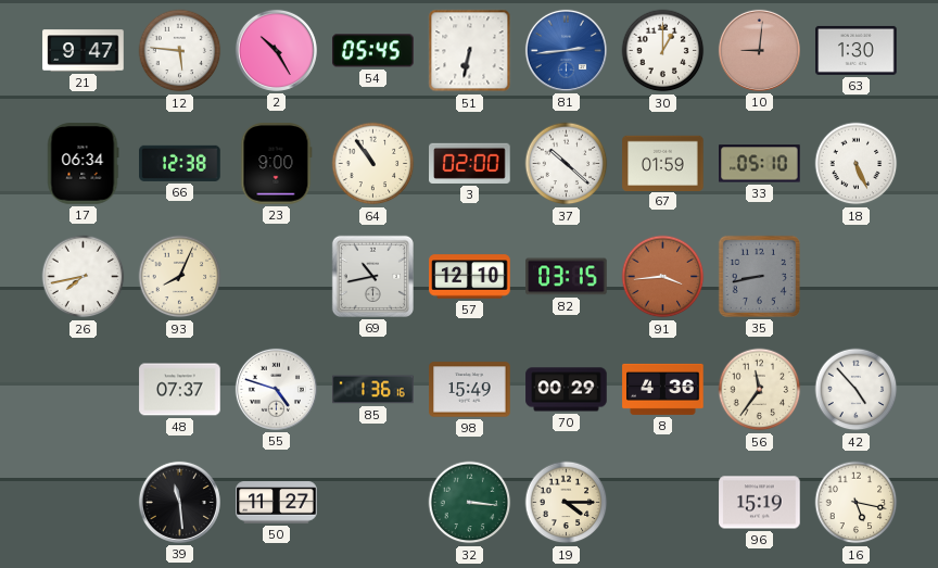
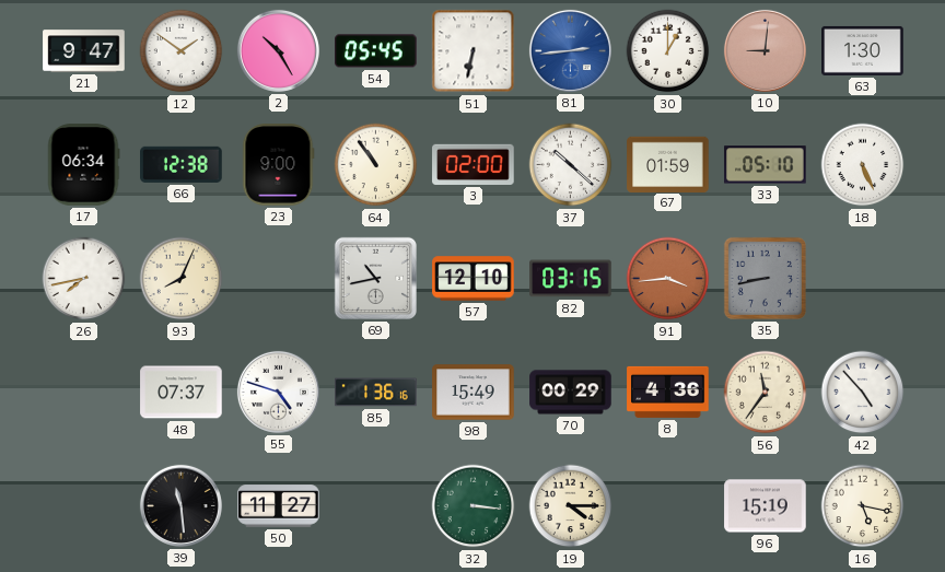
12: 5:46 -> 1:51
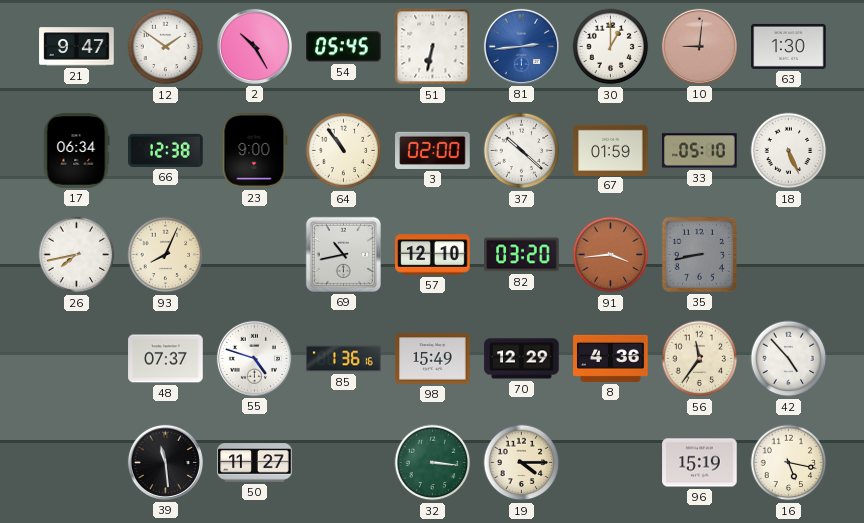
82: 03:15 -> 03:20
70: 00:29 -> 12:29
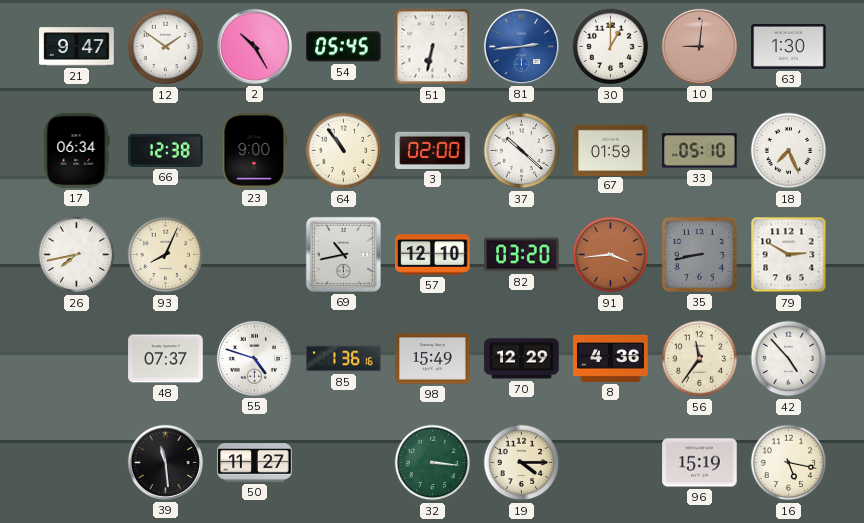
18: 5:26 -> 7:26
79: none -> 2:50
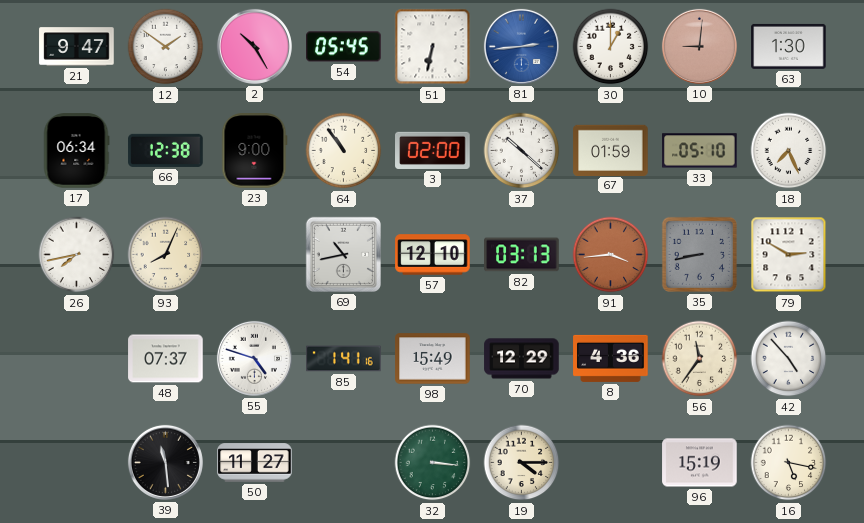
82: 03:20 -> 03:13
85: 1:36 -> 1:41
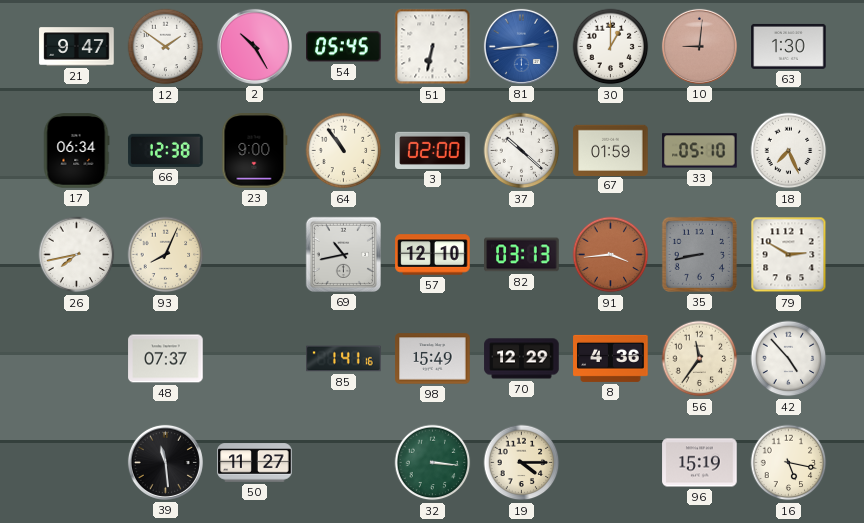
55: 4:48 -> none
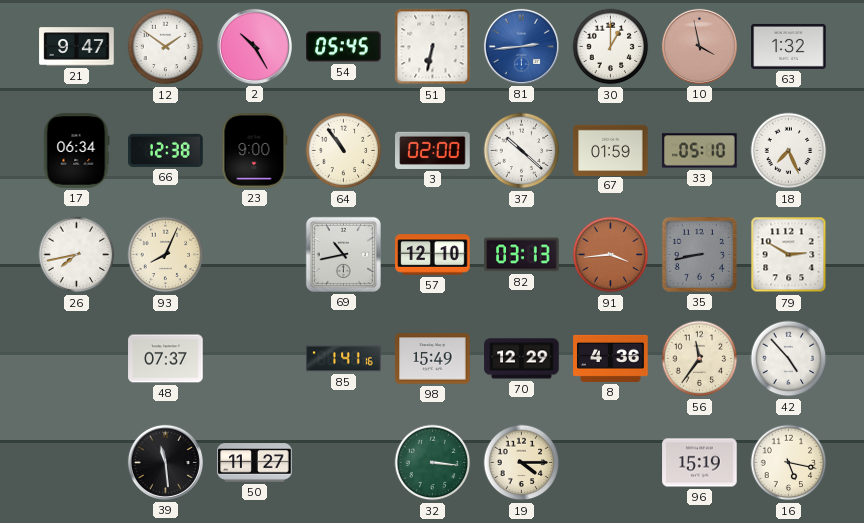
10: 9:01 -> 3:58
63: 1:30 -> 1:32
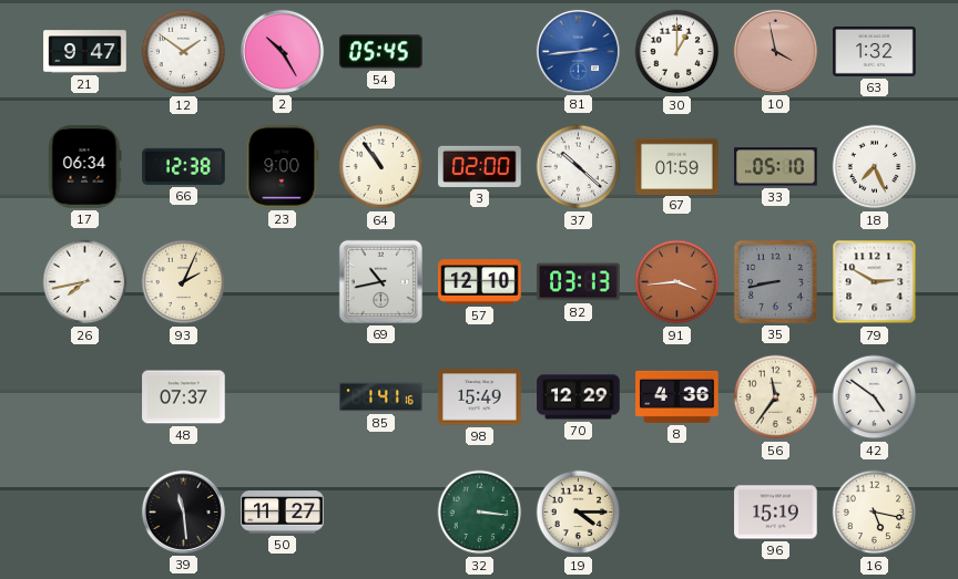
51: 6:32 -> none
93: 8:04 -> 2:04
42: 4:53 -> 4:51
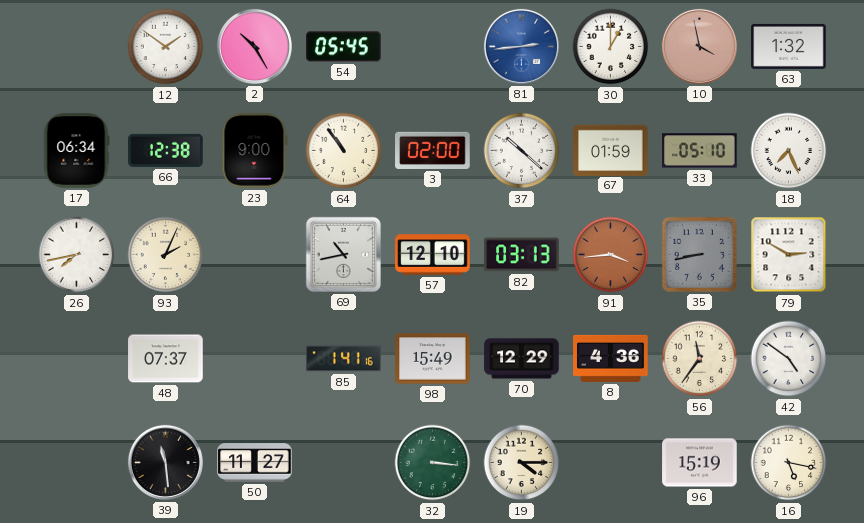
21: 9:47 -> none
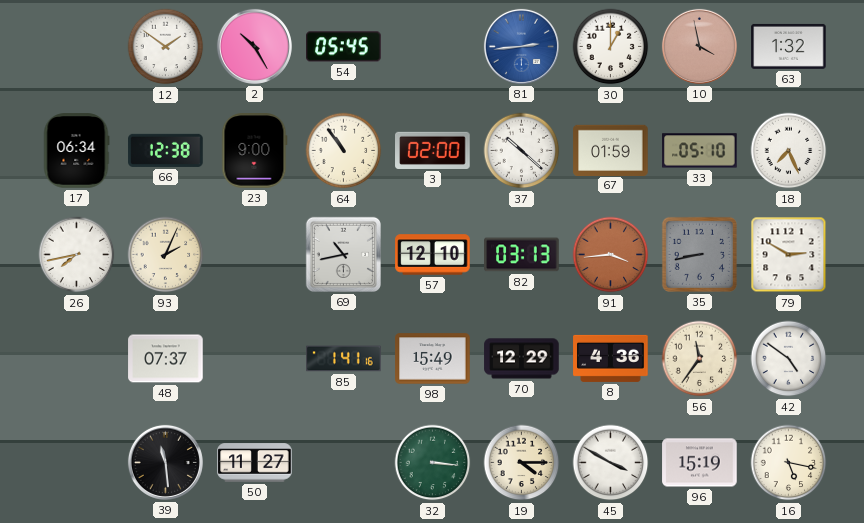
45: none -> 3:50
